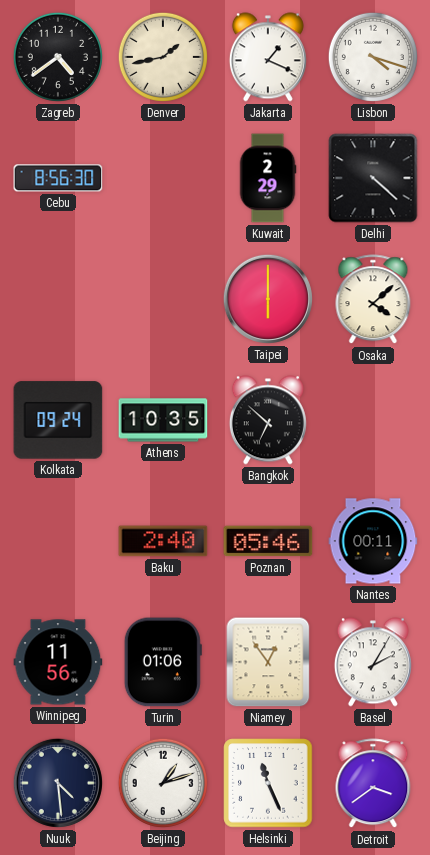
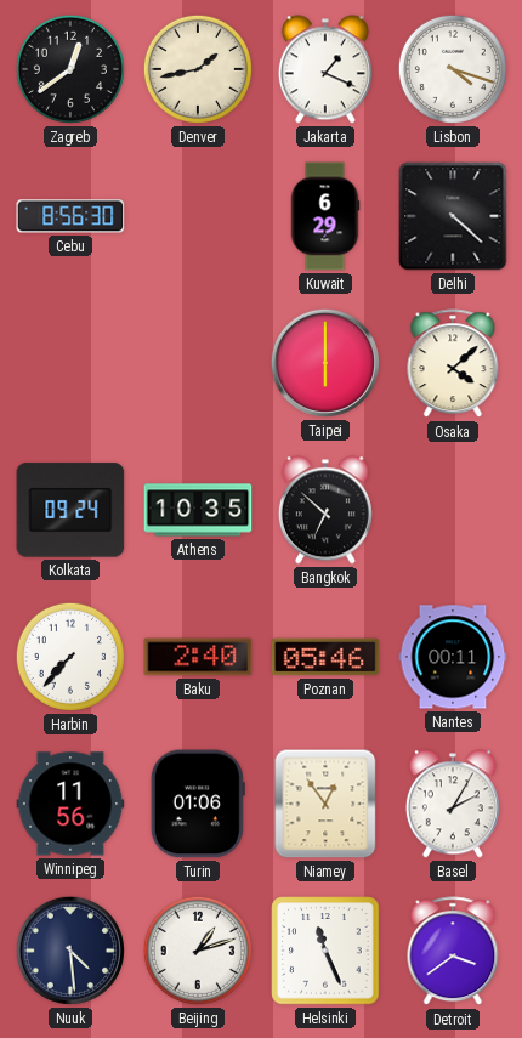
Zagreb: 4:39 -> 12:39
Kuwait: 2:29 -> 6:29
Harbin: none -> 7:37
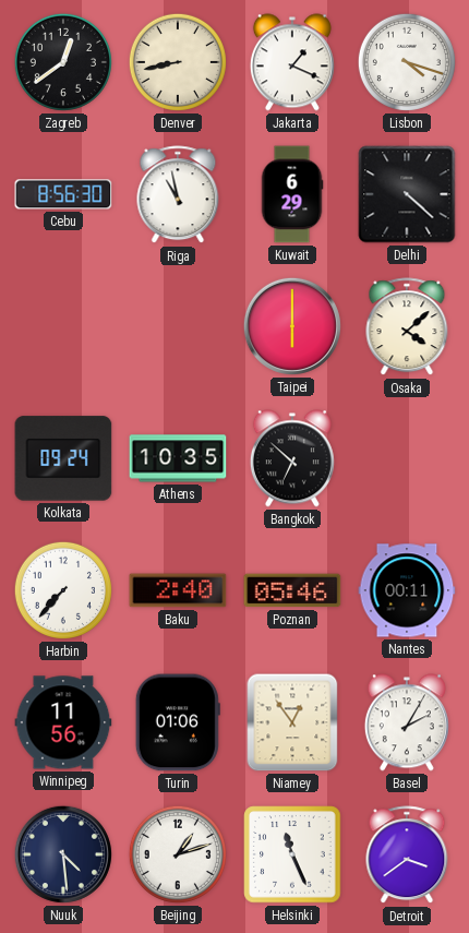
Denver: 1:43 -> 8:43
Riga: none -> 10:58
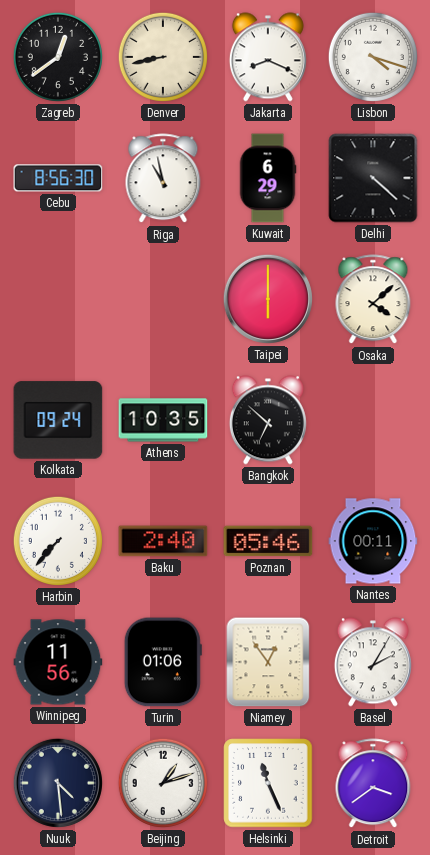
Jakarta: 1:19 -> 8:19
